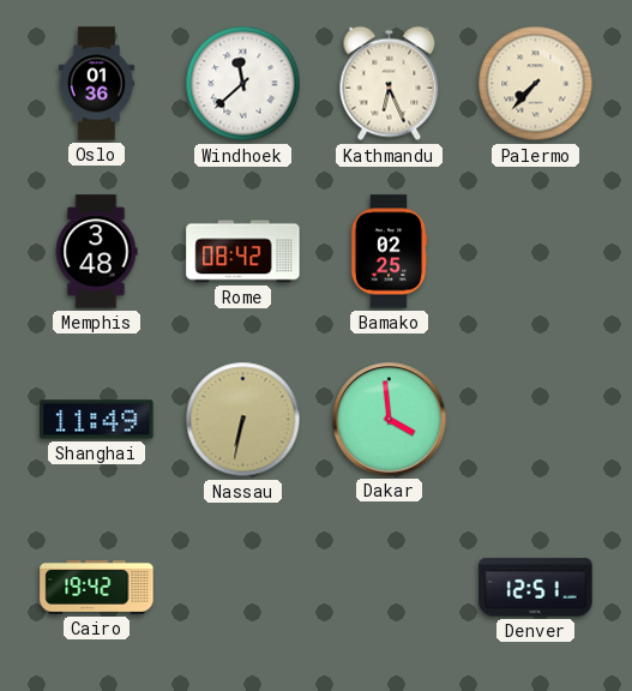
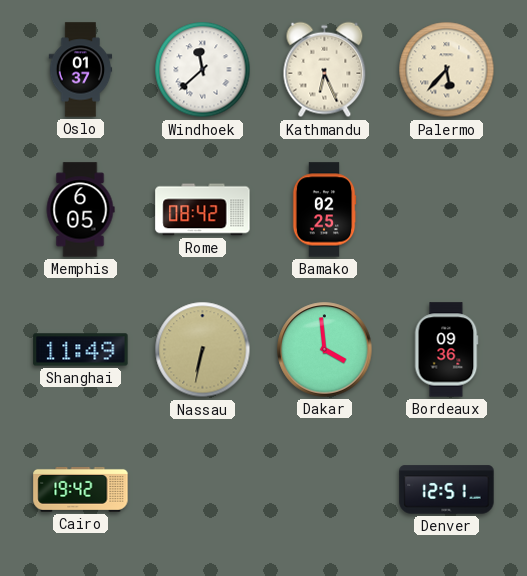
Oslo: 01:36 -> 01:37
Palermo: 7:37 -> 5:37
Memphis: 3:48 -> 6:05
Bordeaux: none -> 09:36
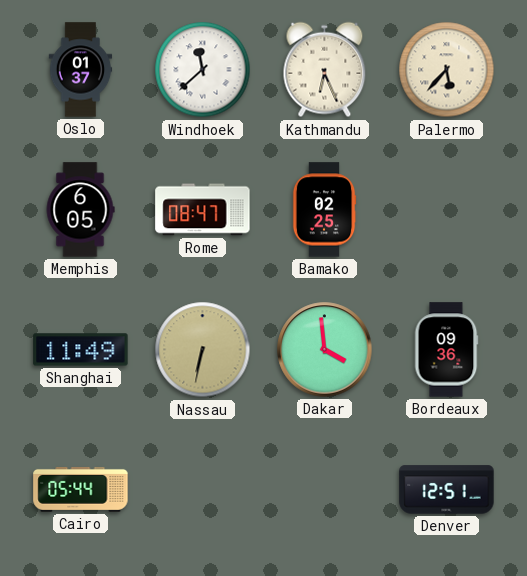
Rome: 08:42 -> 08:47
Cairo: 19:42 -> 05:44
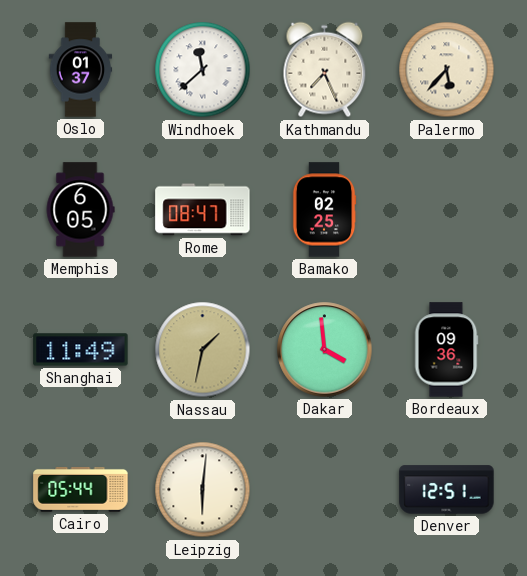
Kathmandu: 6:26 -> 7:26
Nassau: 6:32 -> 1:32
Leipzig: none -> 6:01
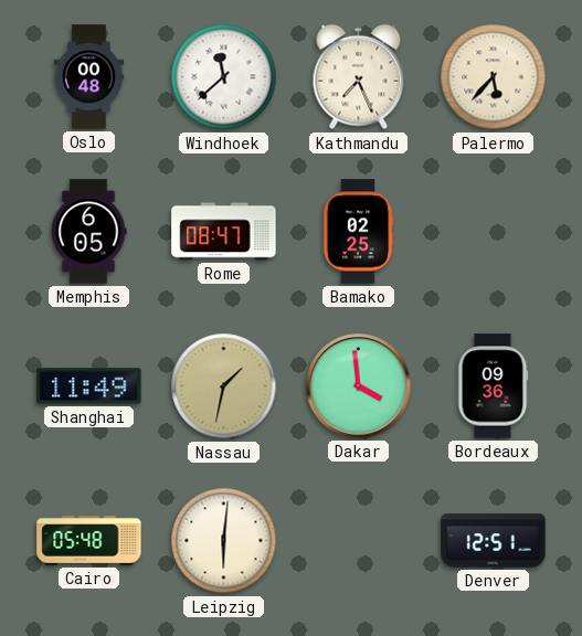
Oslo: 01:37 -> 00:48
Cairo: 05:44 -> 05:48
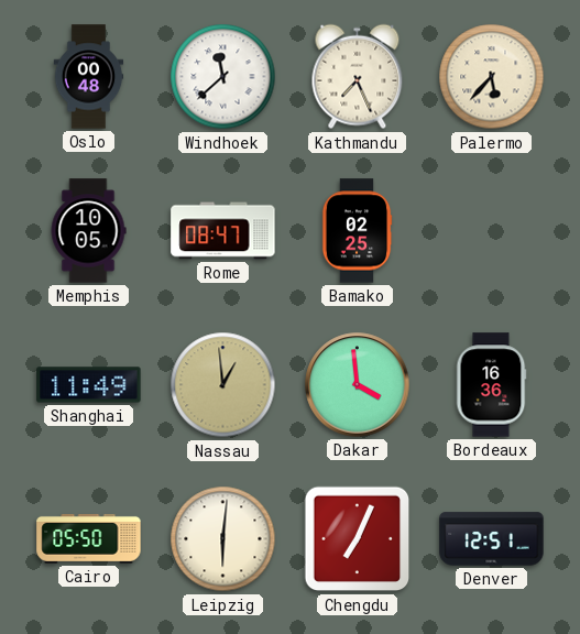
Memphis: 6:05 -> 10:05
Nassau: 1:32 -> 12:59
Bordeaux: 09:36 -> 16:36
Cairo: 05:48 -> 05:50
Chengdu: none -> 7:04
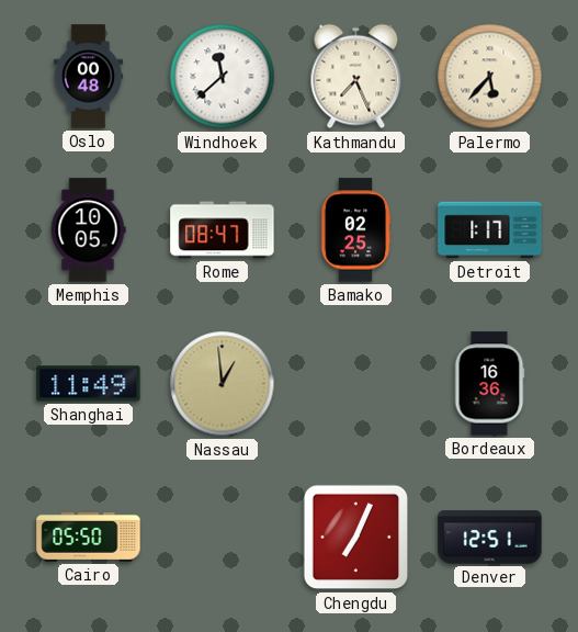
Detroit: none -> 1:17
Dakar: 3:59 -> none
Leipzig: 6:01 -> none
